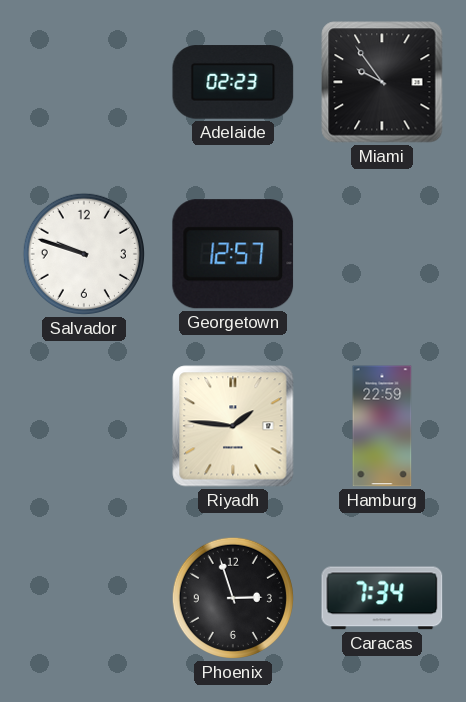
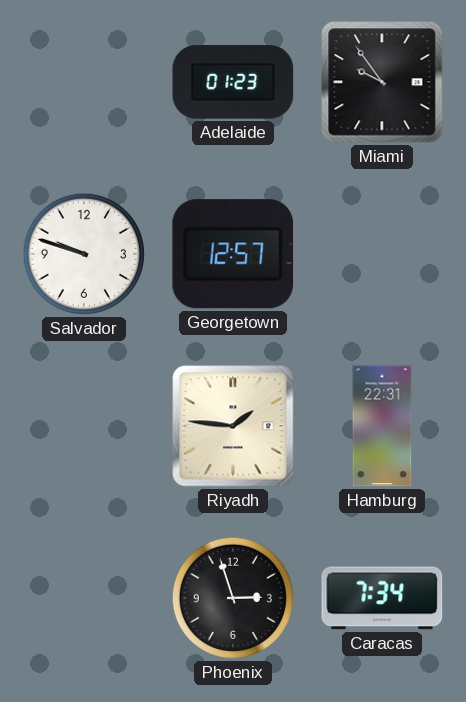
Adelaide: 02:23 -> 01:23
Hamburg: 22:59 -> 22:31
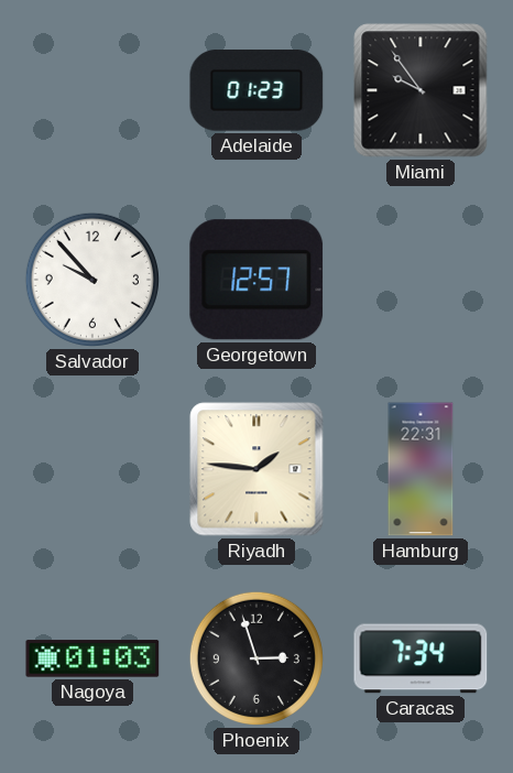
Salvador: 9:48 -> 9:53
Nagoya: none -> 01:03
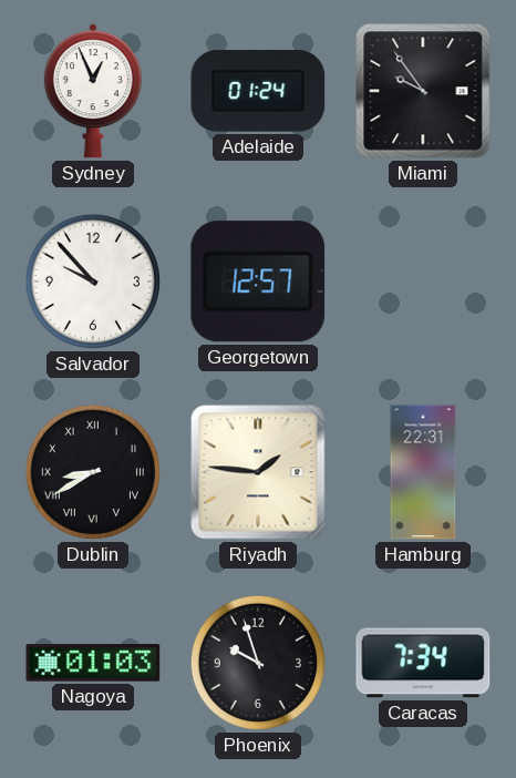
Sydney: none -> 12:56
Adelaide: 01:23 -> 01:24
Dublin: none -> 8:40
Phoenix: 2:57 -> 9:57
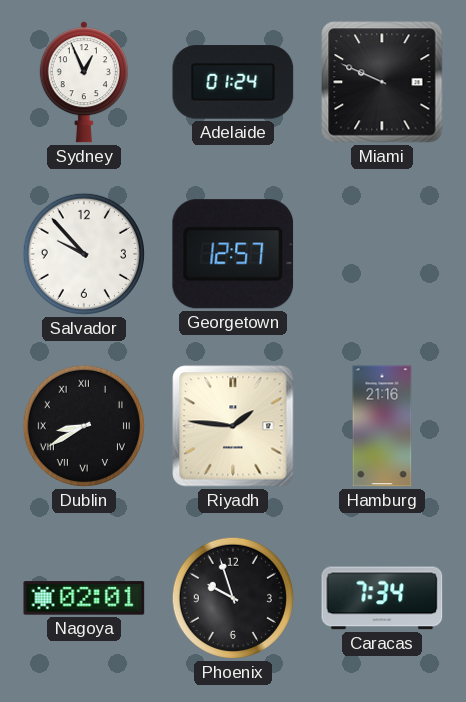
Miami: 9:54 -> 9:49
Hamburg: 22:31 -> 21:16
Nagoya: 01:03 -> 02:01
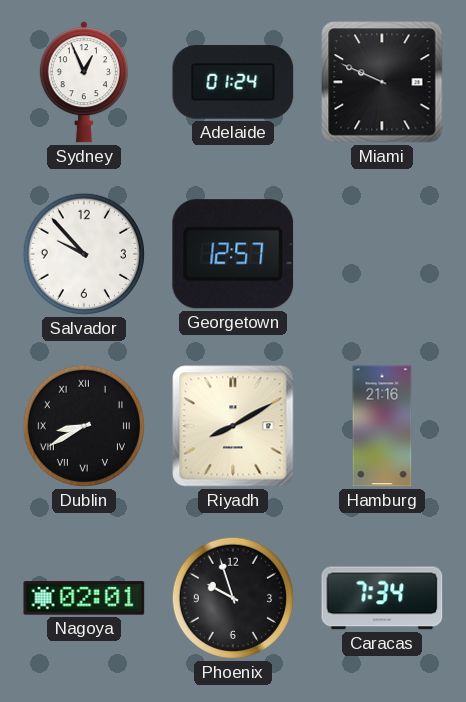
Riyadh: 1:46 -> 8:10
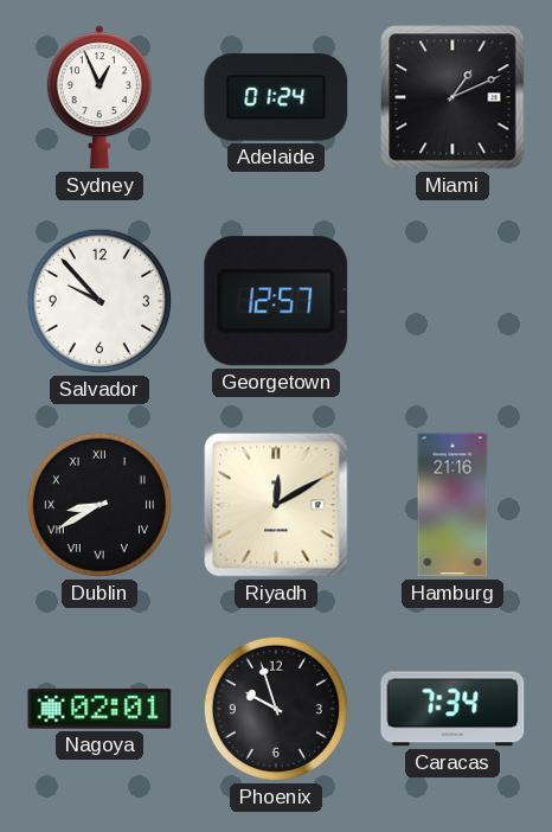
Miami: 9:49 -> 1:11
Riyadh: 8:10 -> 12:10
